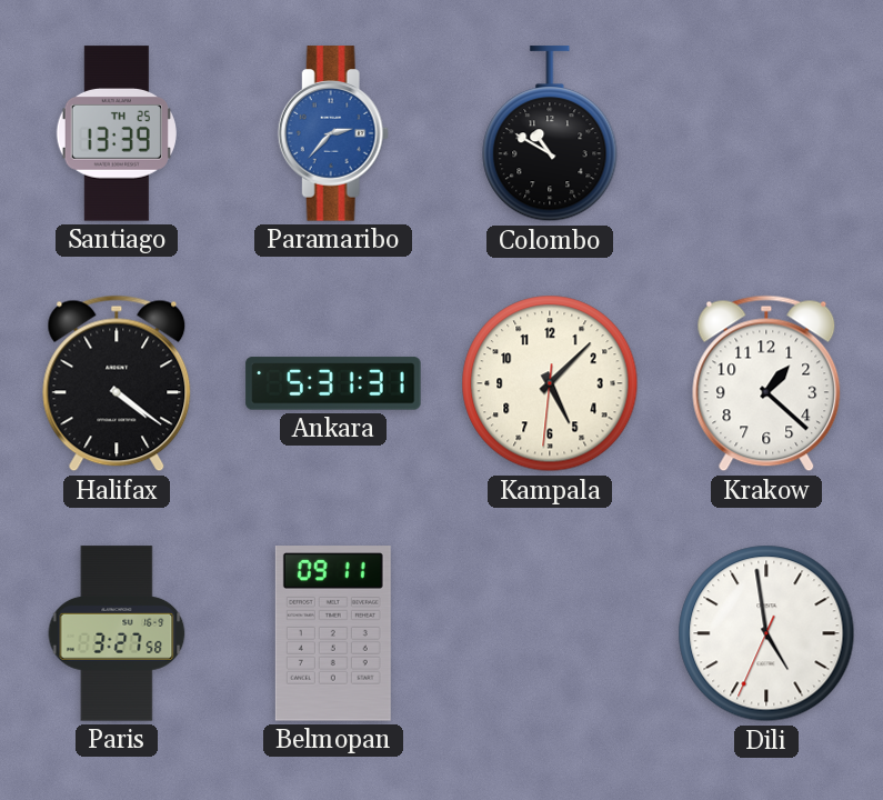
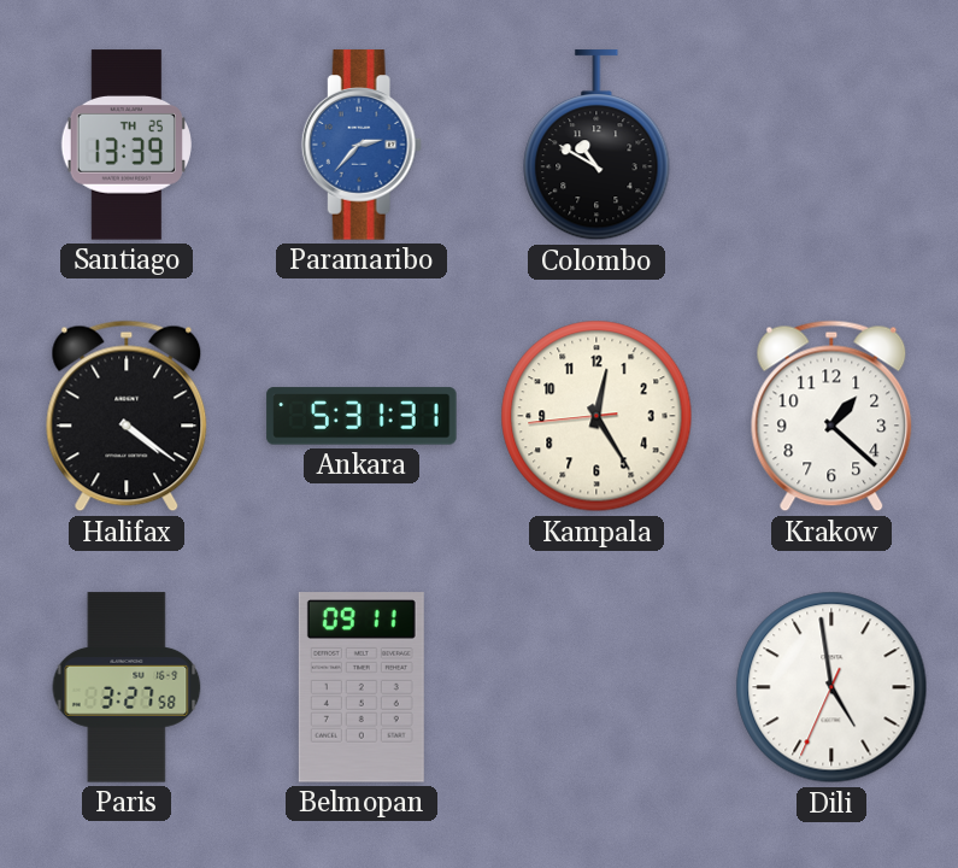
Kampala: 5:07 -> 12:24
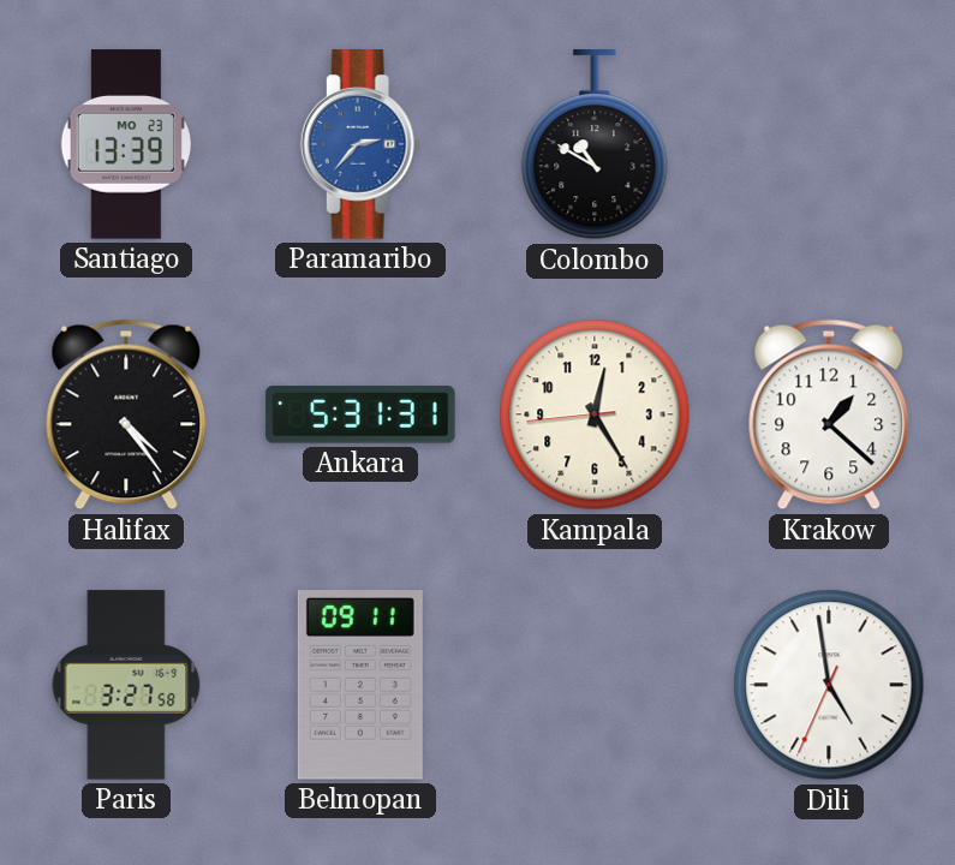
Santiago date: TH 25 -> MO 23
Halifax: 4:21 -> 4:24
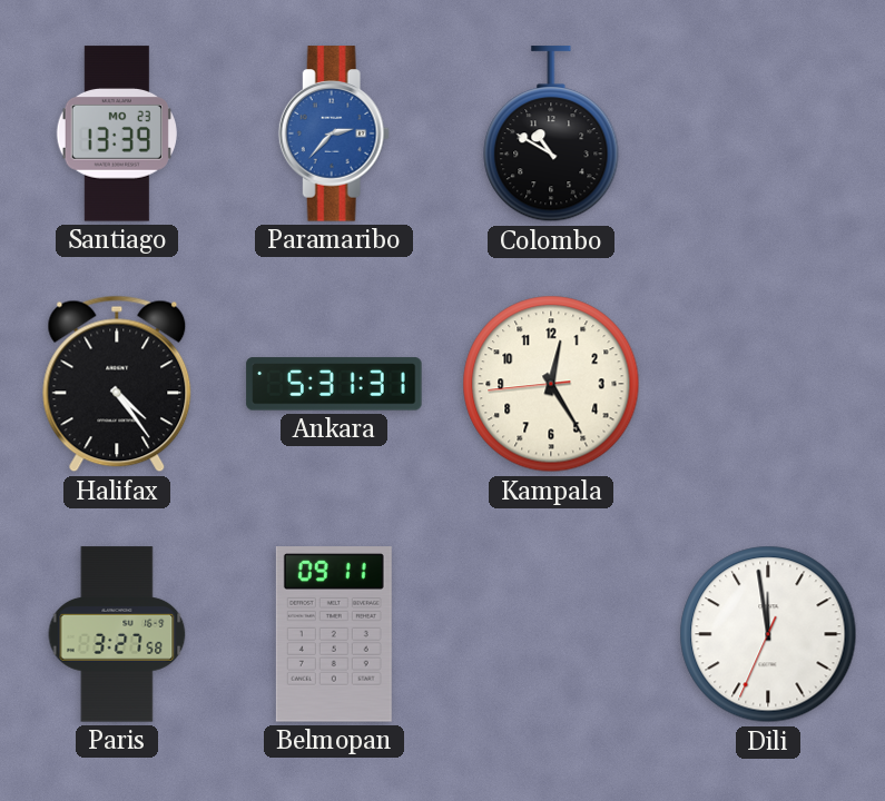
Krakow: 1:22 -> none
Dili: 4:58 -> 11:58
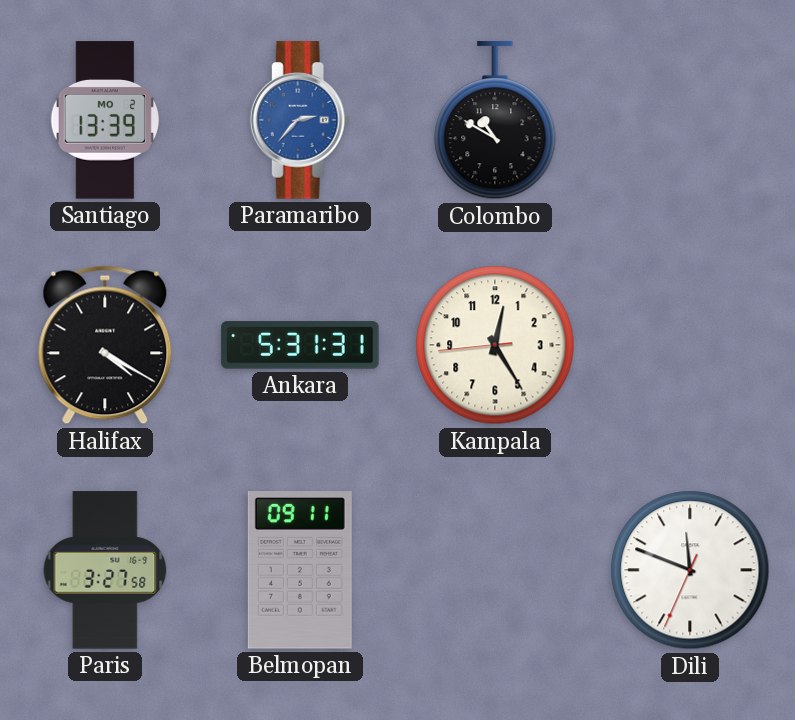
Santiago date: MO 23 -> MO 2
Halifax: 4:24 -> 4:20
Dili: 11:58 -> 11:48
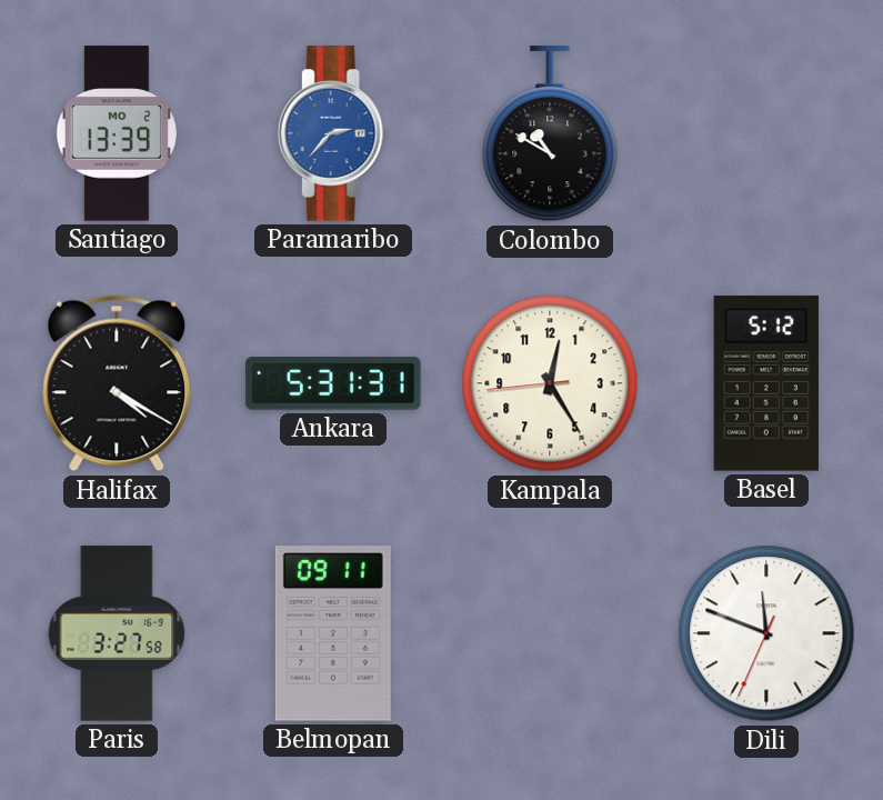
Basel: none -> 5:12
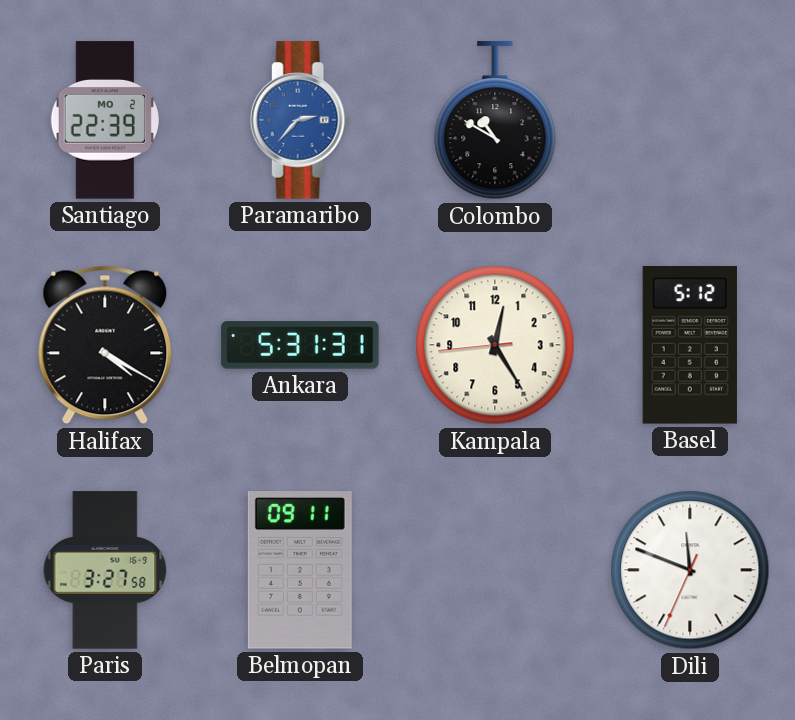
Santiago: 13:39 -> 22:39
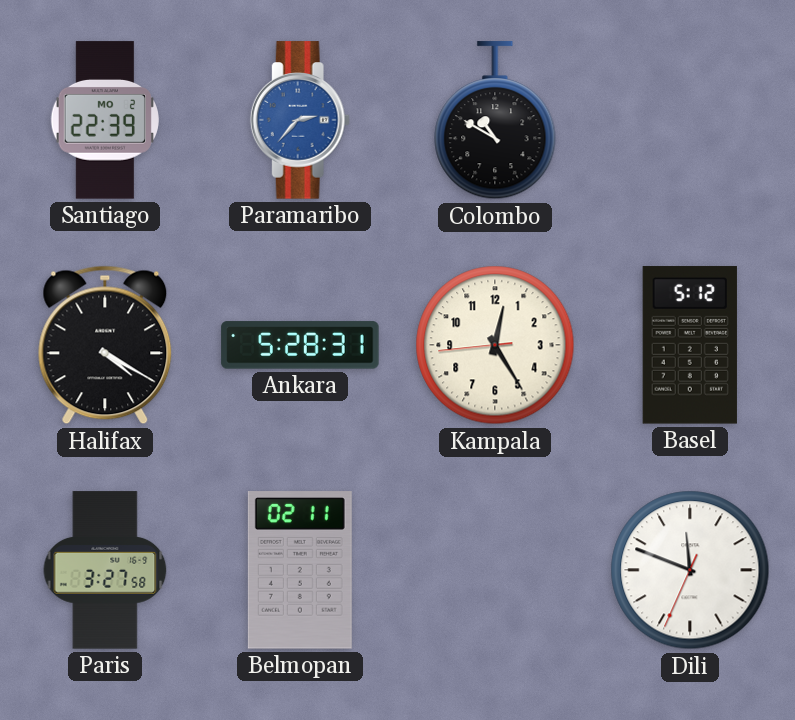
Ankara: 5:31 -> 5:28
Belmopan: 09:11 -> 02:11
